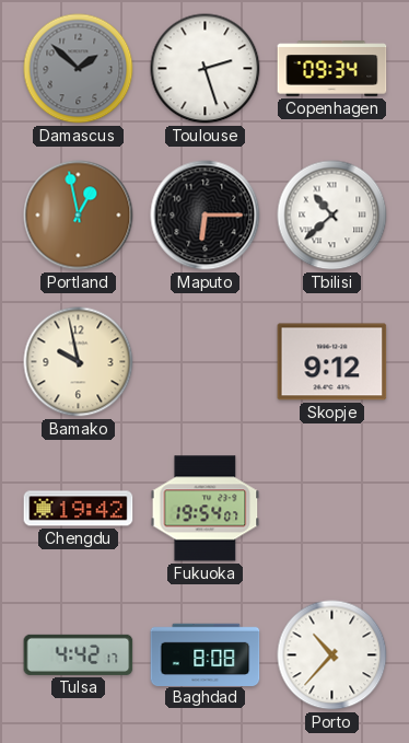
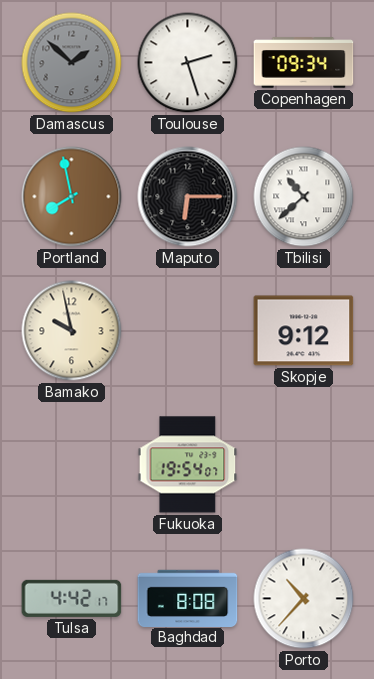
Portland: 12:58 -> 7:58
Chengdu: 19:42 -> none
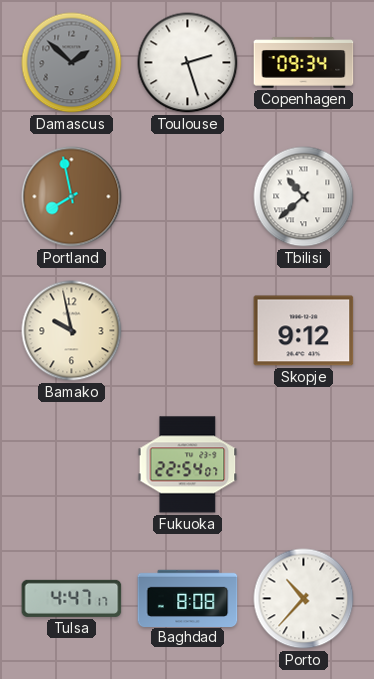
Maputo: 6:15 -> none
Fukuoka: 19:54 -> 22:54
Tulsa: 4:42 -> 4:47
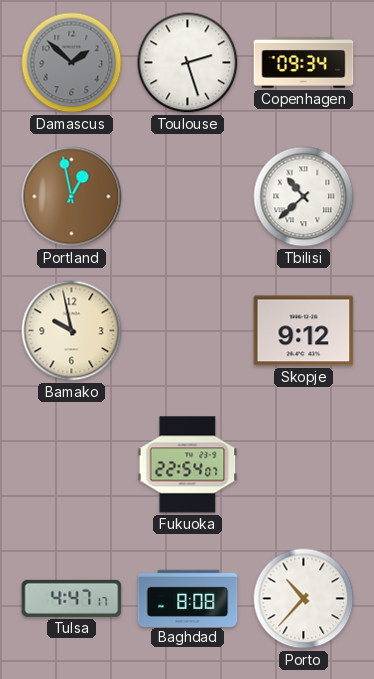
Portland: 7:58 -> 12:58
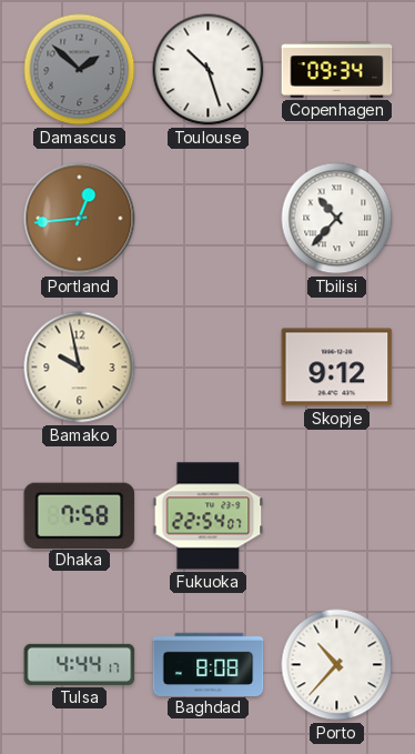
Toulouse: 2:27 -> 10:27
Portland: 12:58 -> 12:44
Tbilisi: 10:38 -> 10:37
Dhaka: none -> 7:58
Tulsa: 4:47 -> 4:44
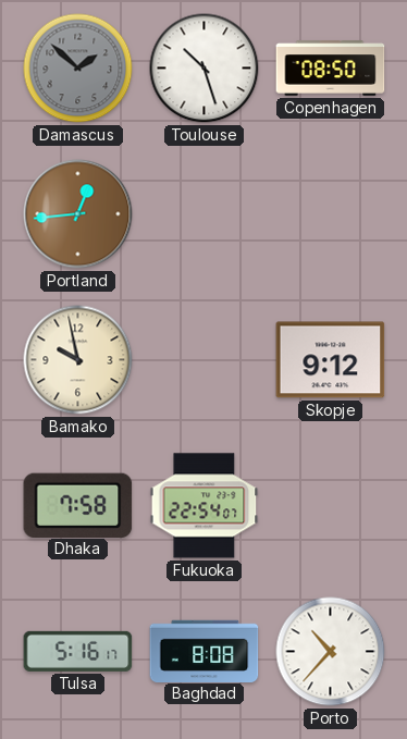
Copenhagen: 09:34 -> 08:50
Tbilisi: 10:37 -> none
Tulsa: 4:44 -> 5:16
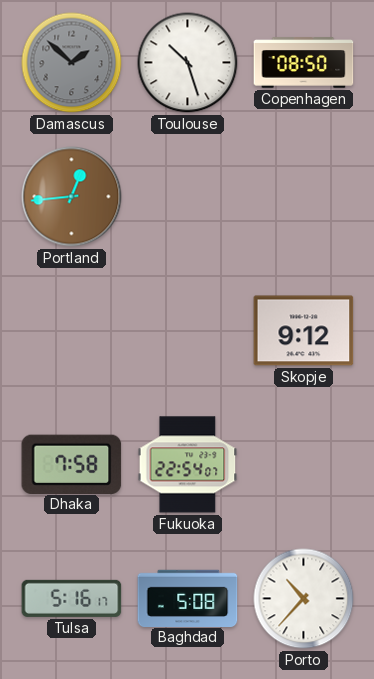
Bamako: 9:58 -> none
Baghdad: 8:08 -> 5:08
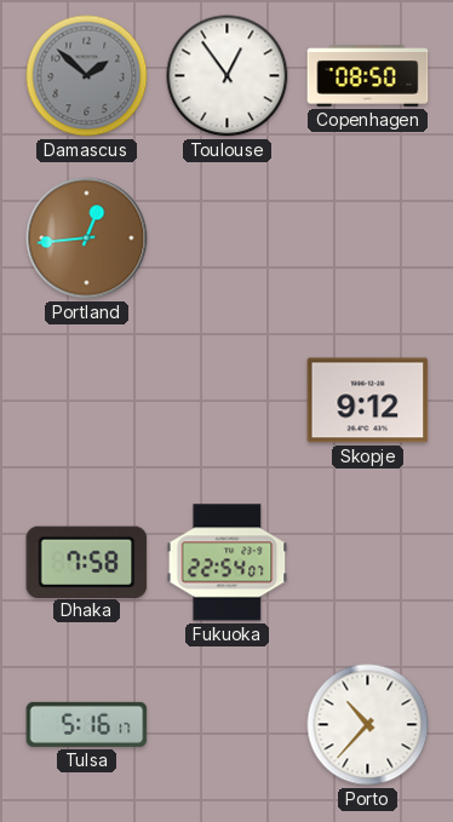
Toulouse: 10:27 -> 12:54
Baghdad: 5:08 -> none
